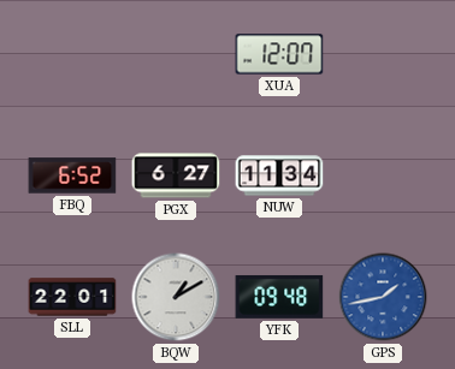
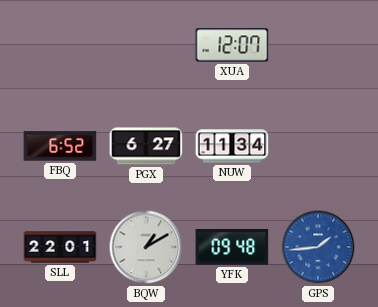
GPS: 1:43 -> 1:44
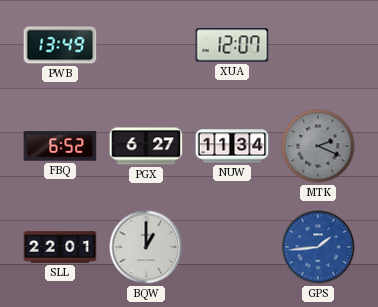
PWB: none -> 13:49
MTK: none -> 2:19
BQW: 1:10 -> 1:00
YFK: 09:48 -> none
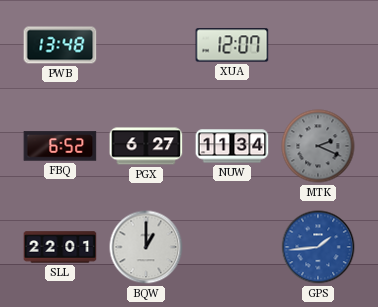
PWB: 13:49 -> 13:48
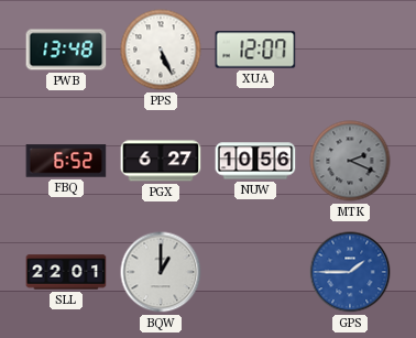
PPS: none -> 5:26
NUW: 11:34 -> 10:56
GPS: 1:44 -> 1:45
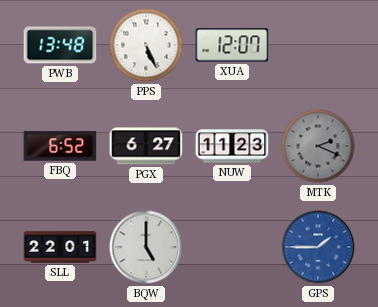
NUW: 10:56 -> 11:23
BQW: 1:00 -> 5:00
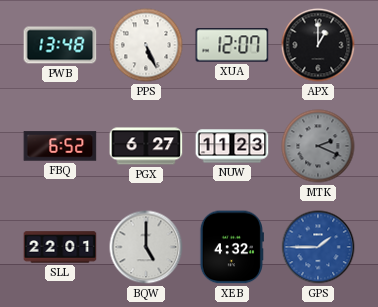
APX: none -> 1:00
XEB: none -> 4:32
